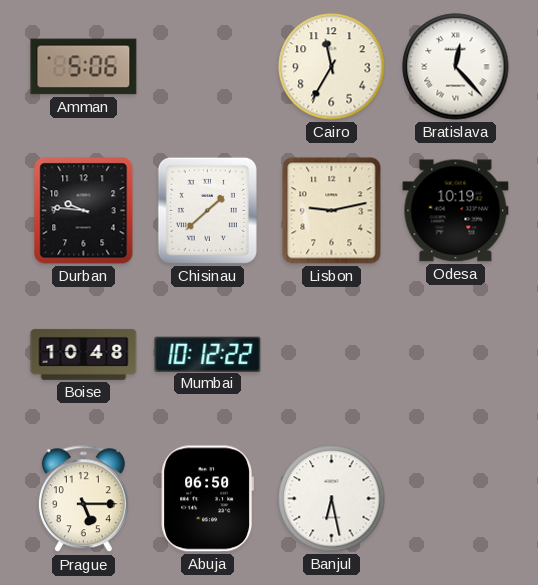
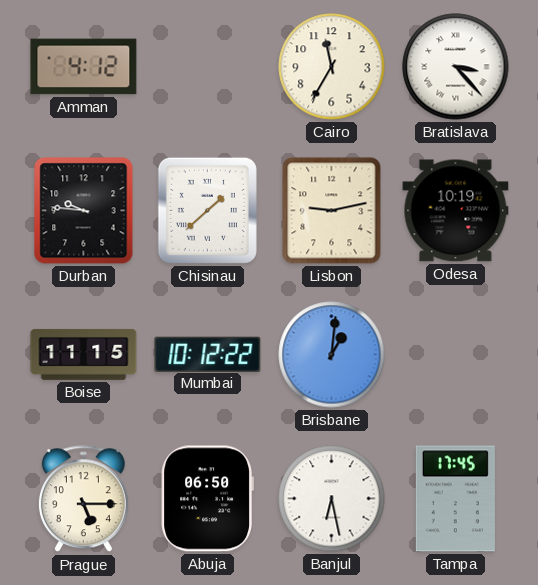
Amman: 5:06 -> 4:12
Bratislava: 12:23 -> 3:23
Boise: 10:48 -> 11:15
Brisbane: none -> 1:01
Tampa: none -> 17:45
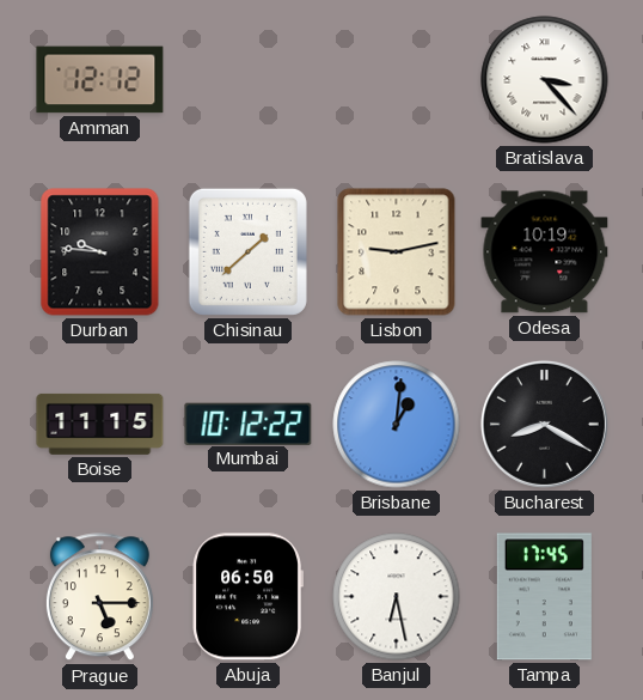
Amman: 4:12 -> 12:12
Cairo: 11:35 -> none
Bucharest: none -> 8:20
